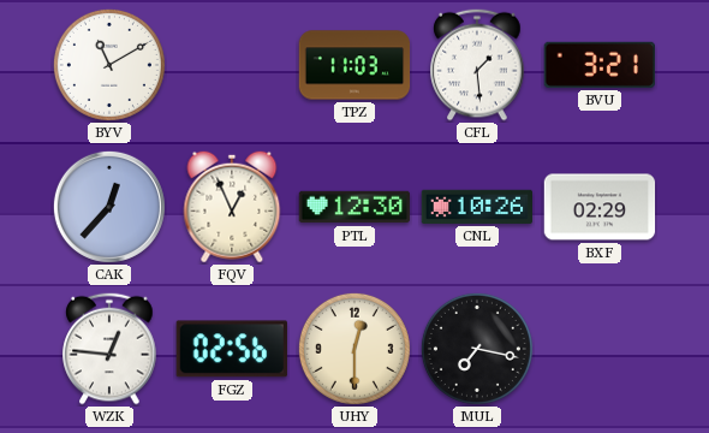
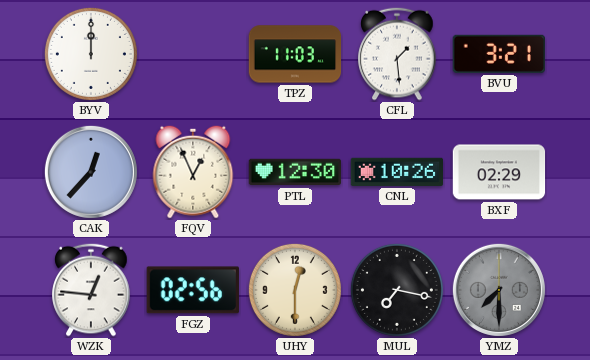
BYV: 11:10 -> 12:00
YMZ: none -> 7:30
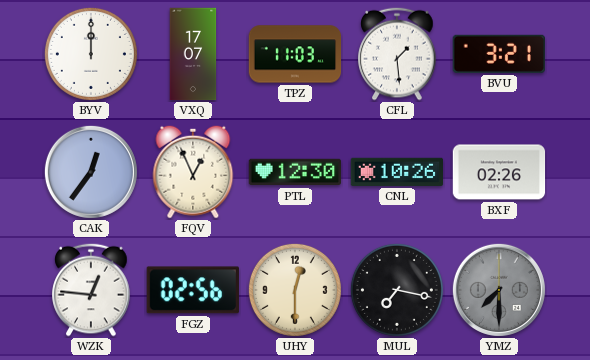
VXQ: none -> 17:07
CAK: 12:37 -> 12:36
BXF: 02:29 -> 02:26
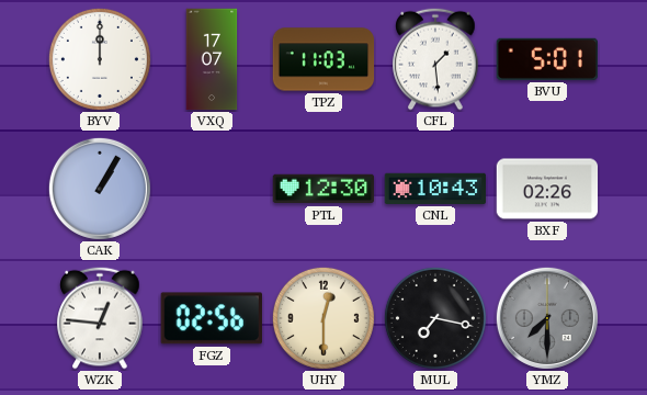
BVU: 3:21 -> 5:01
CAK: 12:36 -> 1:05
FQV: 12:56 -> none
CNL: 10:26 -> 10:43
